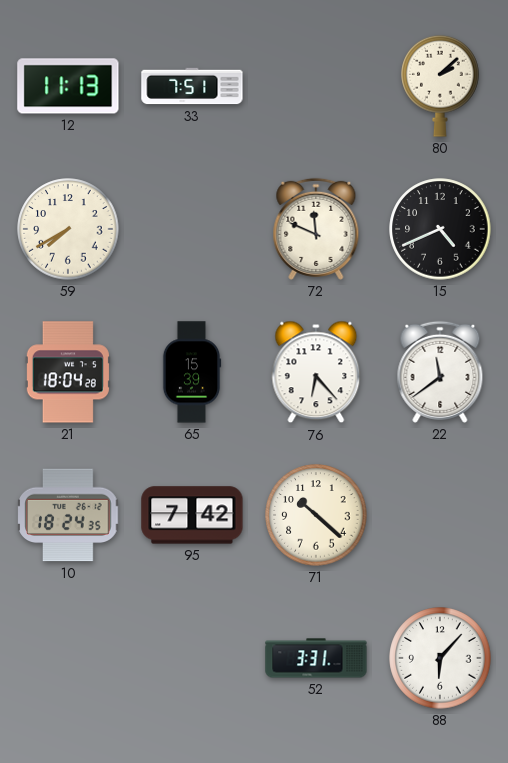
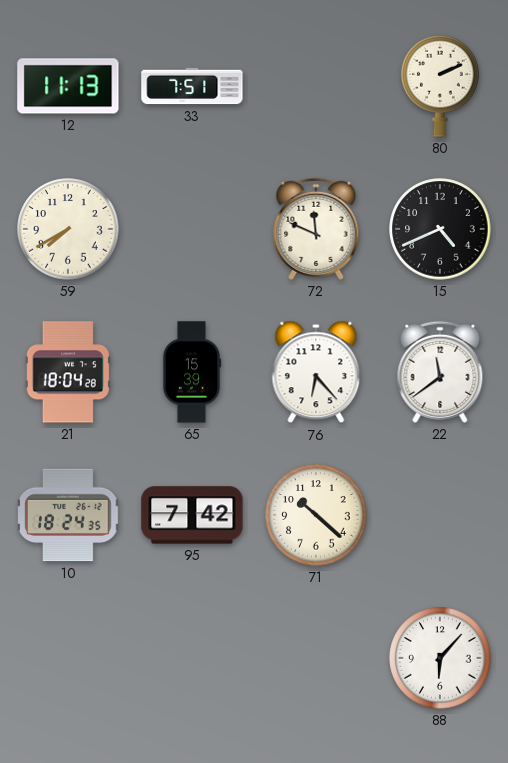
80: 2:08 -> 2:11
52: 3:31 -> none
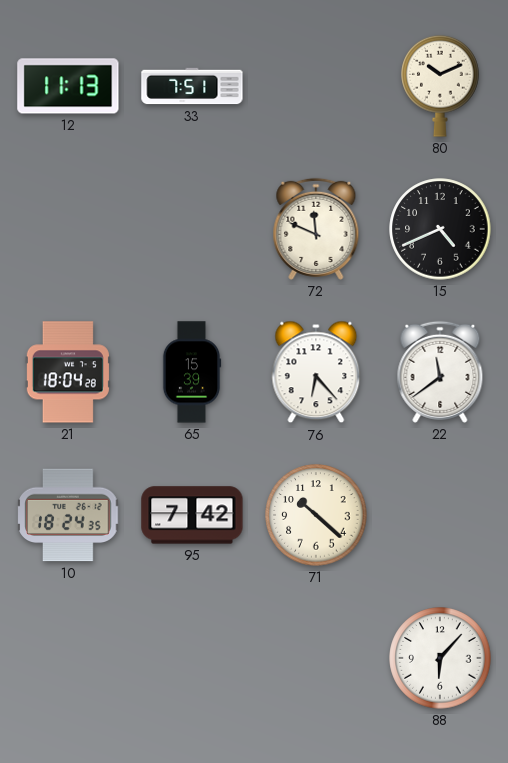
80: 2:11 -> 10:11
59: 7:40 -> none
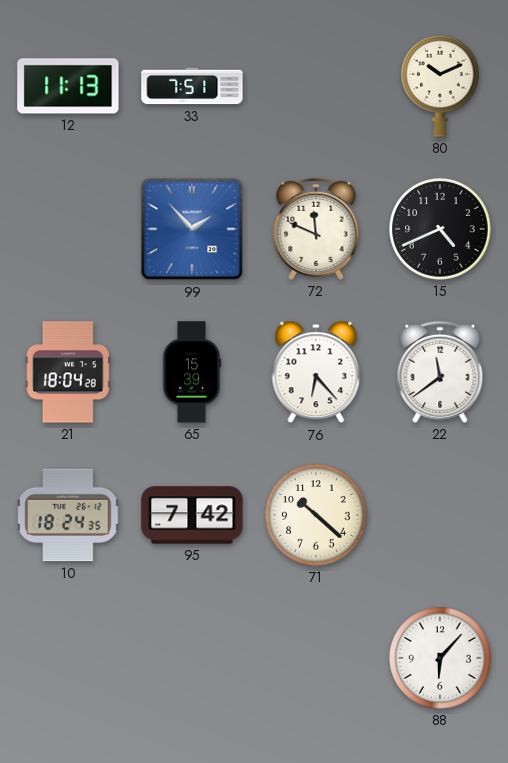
99: none -> 1:53
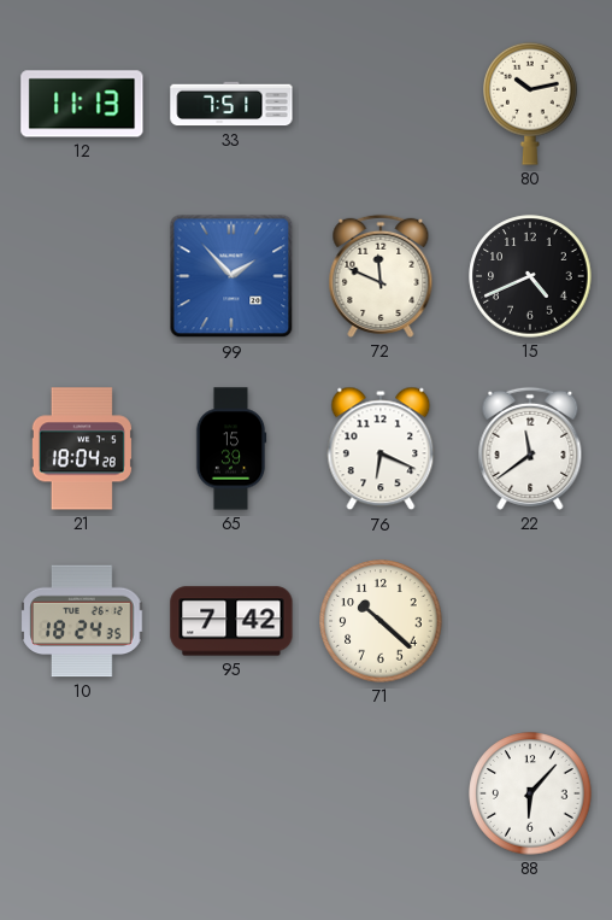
80: 10:11 -> 10:13
76: 6:23 -> 6:19
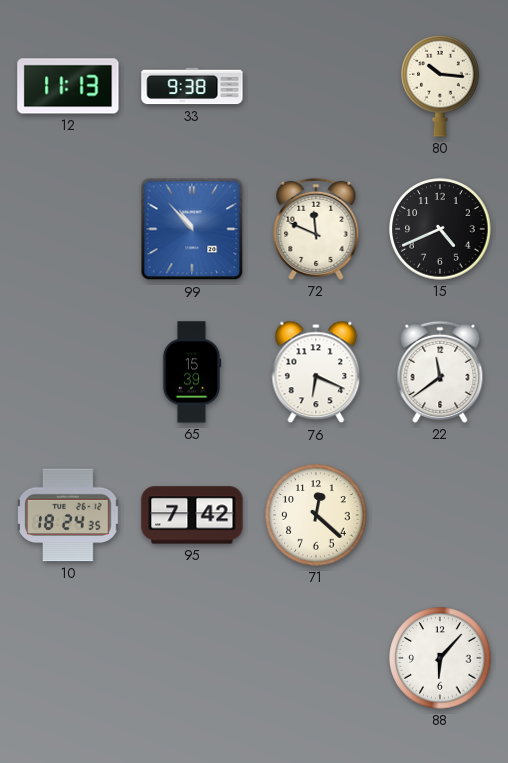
33: 7:51 -> 9:38
80: 10:13 -> 10:16
99: 1:53 -> 10:53
21: 18:04 -> none
71: 10:22 -> 12:22
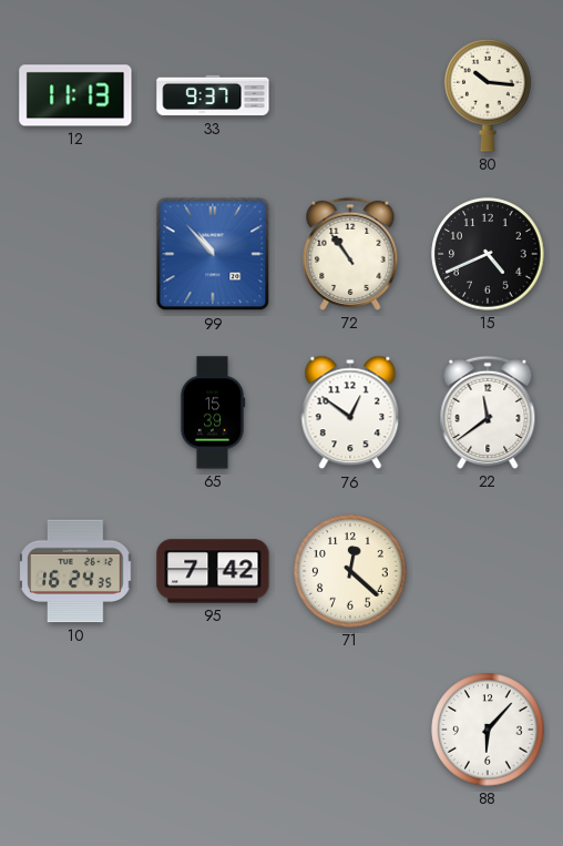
33: 9:38 -> 9:37
72: 11:49 -> 10:54
76: 6:19 -> 12:51
10: 18:24 -> 16:24
